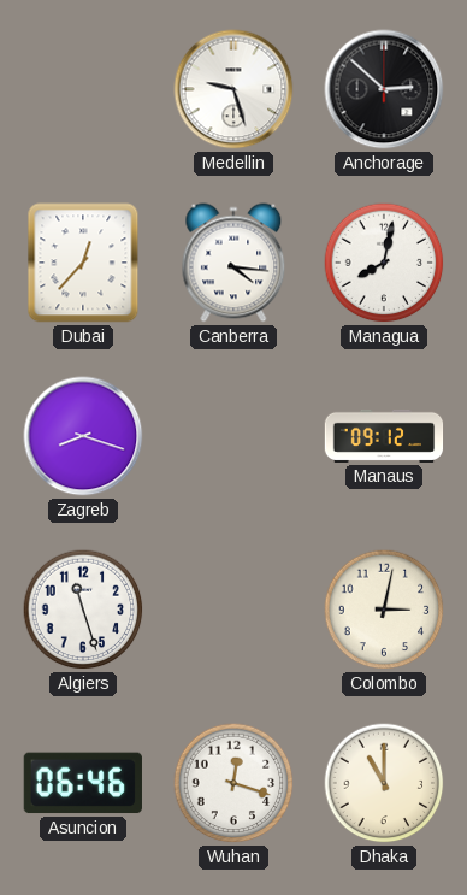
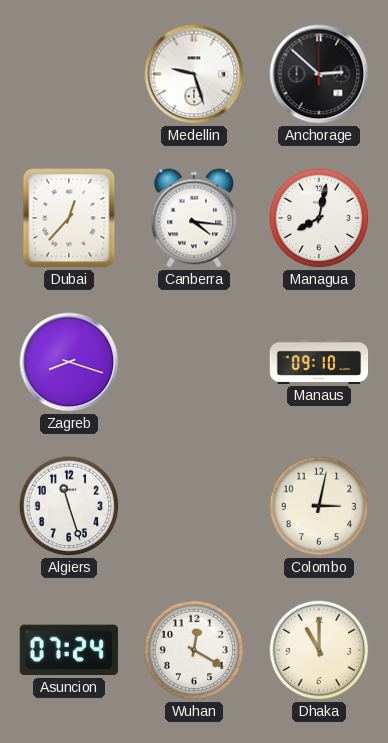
Manaus: 09:12 -> 09:10
Asuncion: 06:46 -> 07:24
Wuhan: 12:18 -> 12:20
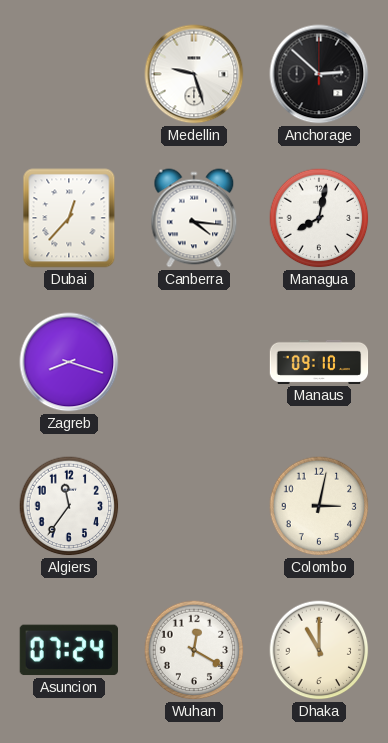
Algiers: 11:27 -> 11:36
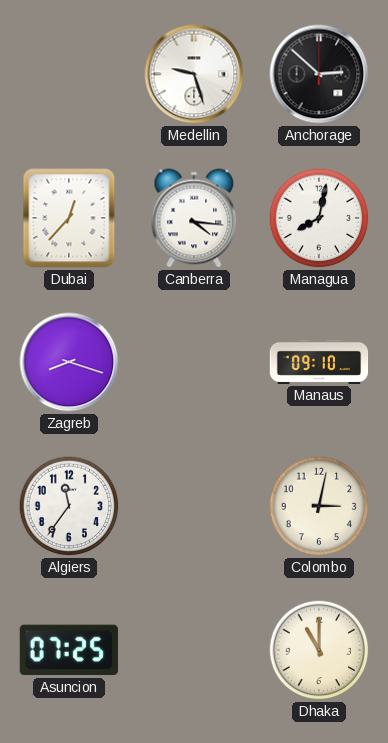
Asuncion: 07:24 -> 07:25
Wuhan: 12:20 -> none
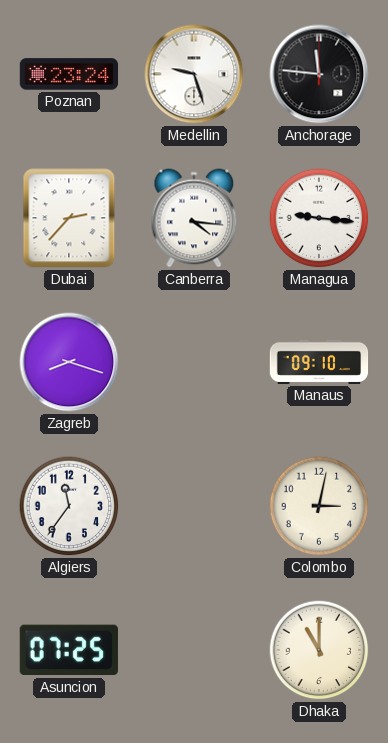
Poznan: none -> 23:24
Anchorage: 2:52 -> 11:46
Dubai: 12:37 -> 2:37
Managua: 8:02 -> 9:16
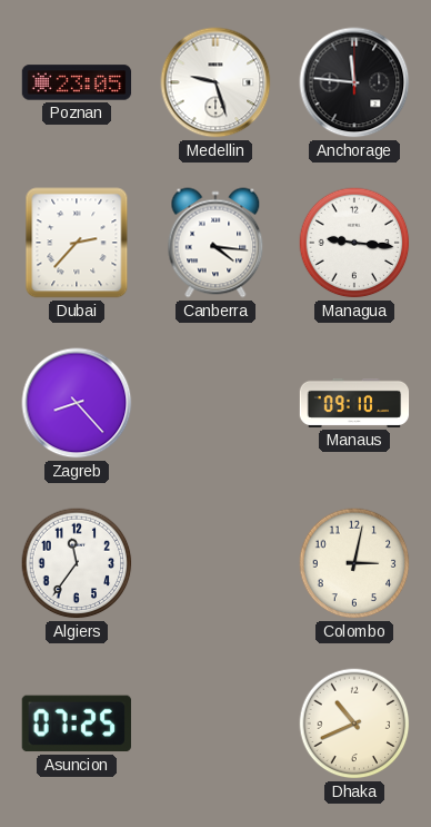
Poznan: 23:24 -> 23:05
Zagreb: 8:18 -> 8:23
Dhaka: 11:00 -> 10:41
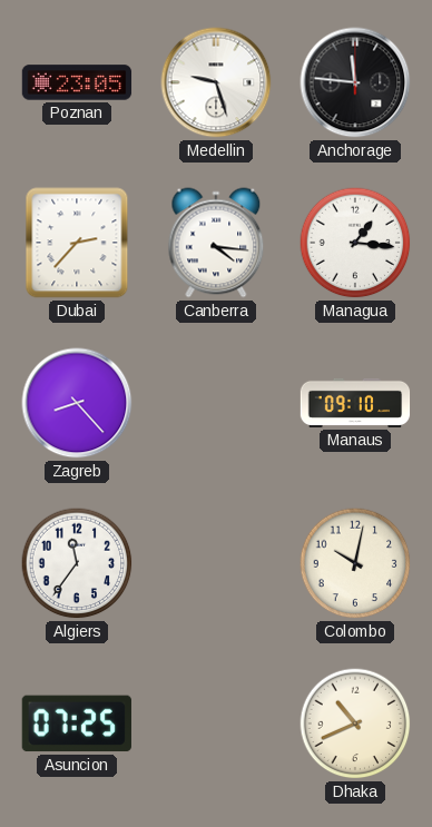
Managua: 9:16 -> 1:16
Colombo: 3:02 -> 10:02
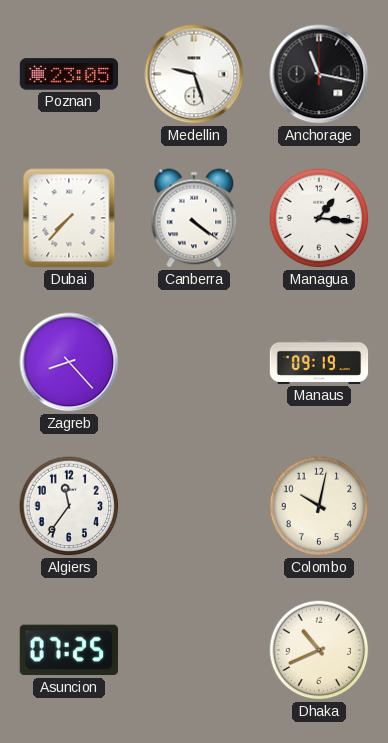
Anchorage: 11:46 -> 11:17
Dubai: 2:37 -> 7:37
Canberra: 4:16 -> 4:21
Manaus: 09:10 -> 09:19
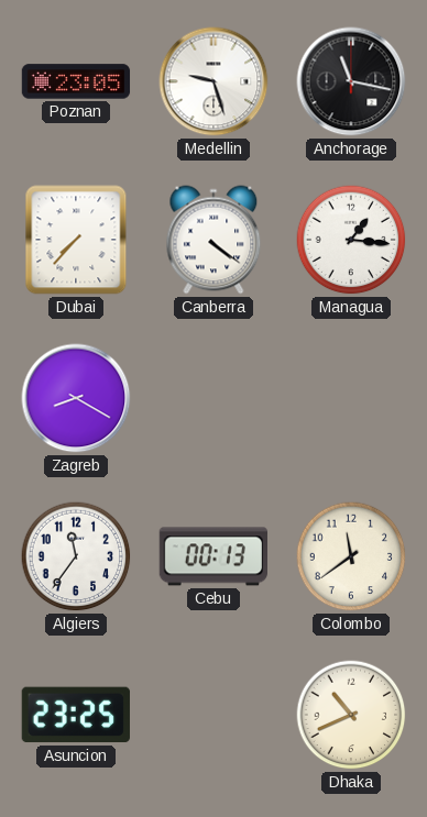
Zagreb: 8:23 -> 8:20
Manaus: 09:19 -> none
Cebu: none -> 00:13
Colombo: 10:02 -> 11:39
Asuncion: 07:25 -> 23:25
